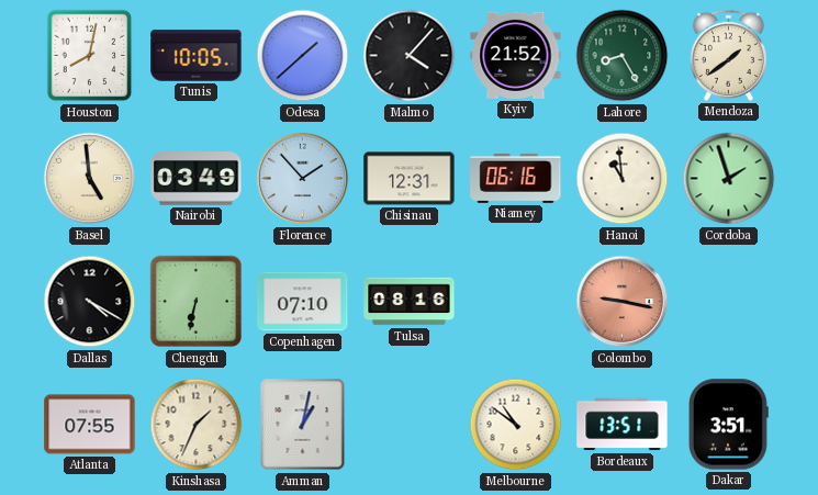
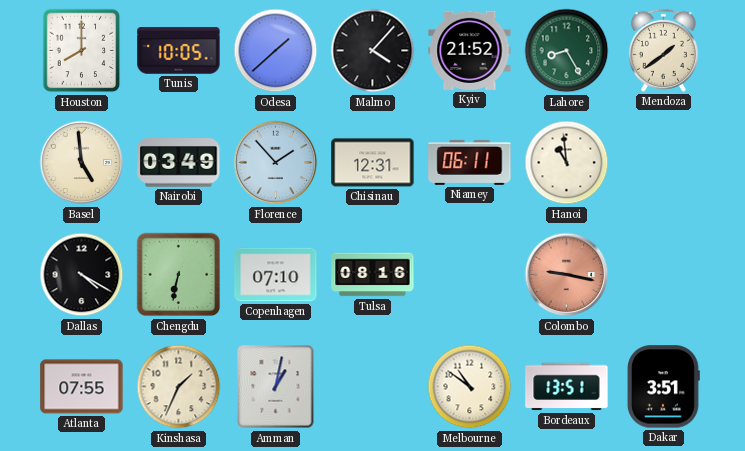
Houston: 8:02 -> 8:00
Niamey: 06:16 -> 06:11
Cordoba: 1:57 -> none
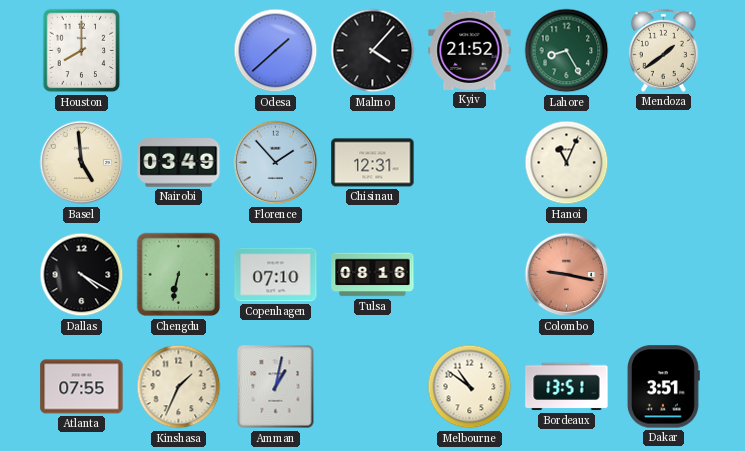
Tunis: 10:05 -> none
Niamey: 06:11 -> none
Hanoi: 10:59 -> 11:04
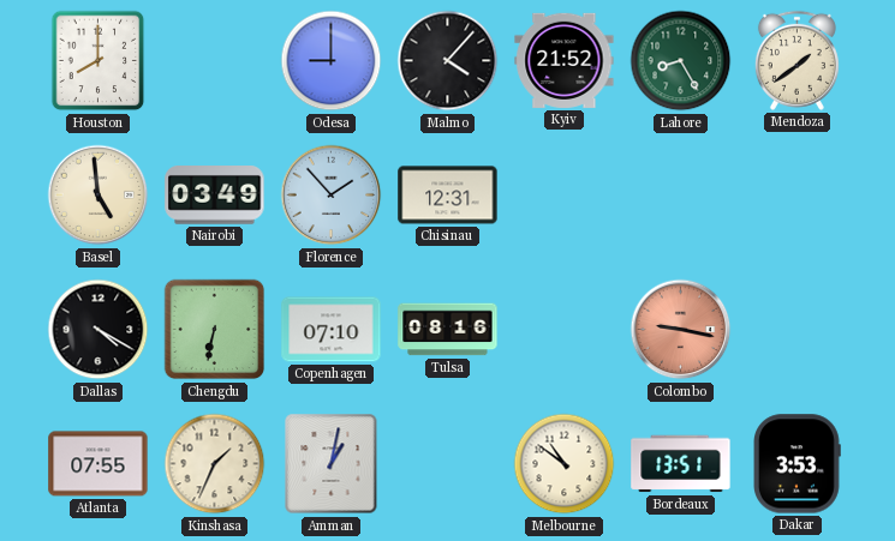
Odesa: 1:38 -> 9:00
Hanoi: 11:04 -> none
Dakar: 3:51 -> 3:53
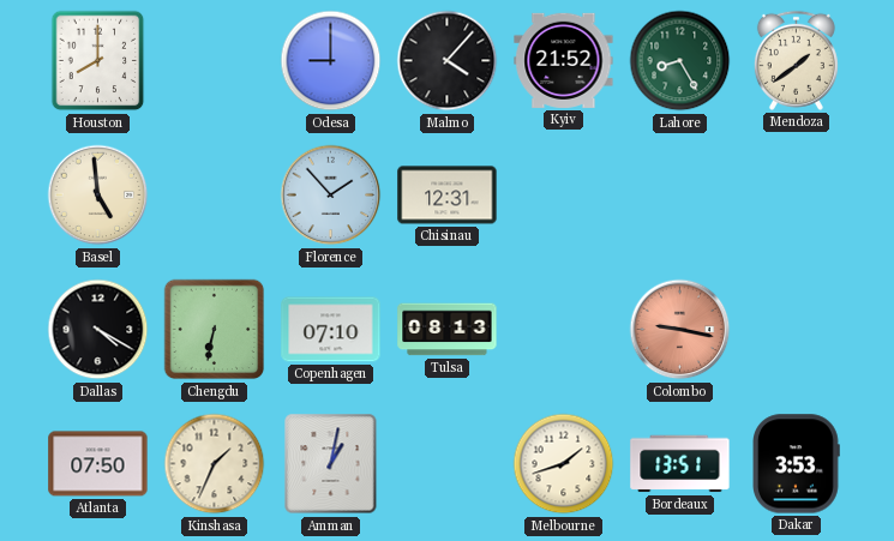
Nairobi: 03:49 -> none
Tulsa: 08:16 -> 08:13
Atlanta: 07:55 -> 07:50
Melbourne: 10:51 -> 1:42
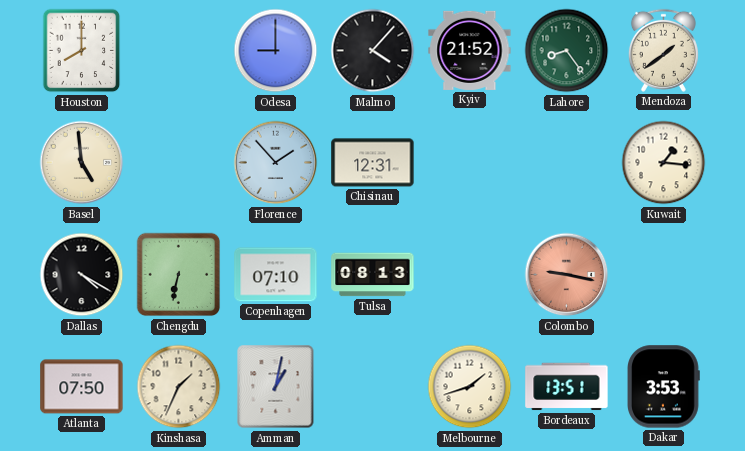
Lahore: 8:25 -> 8:24
Kuwait: none -> 1:16
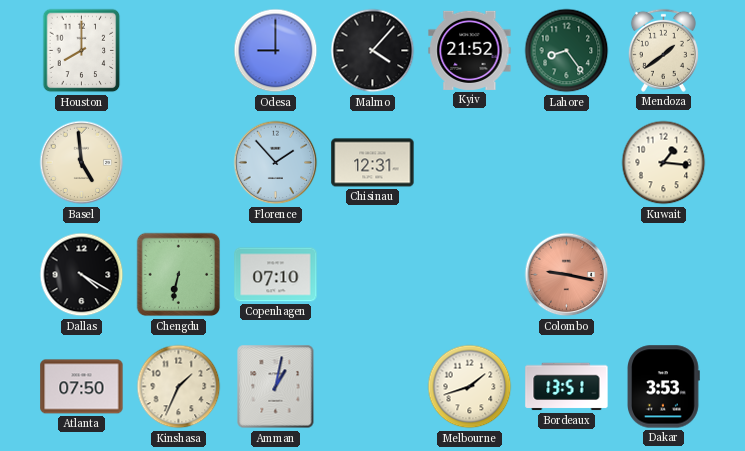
Tulsa: 08:13 -> none
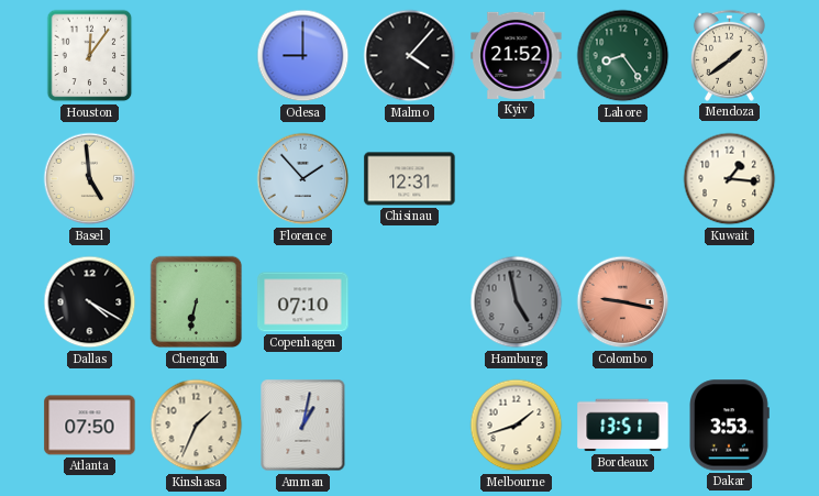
Houston: 8:00 -> 12:06
Hamburg: none -> 4:58
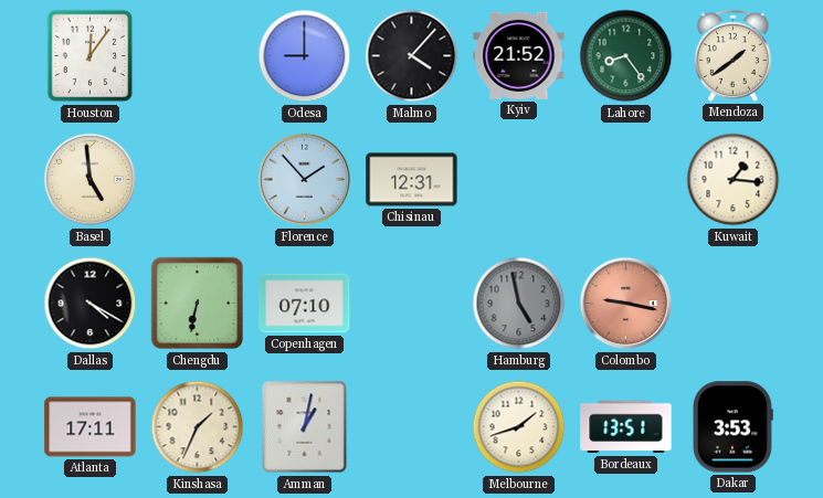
Atlanta: 07:50 -> 17:11
